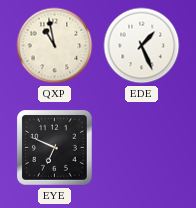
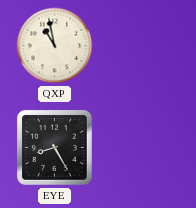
EDE: 1:26 -> none
EYE: 6:49 -> 8:25
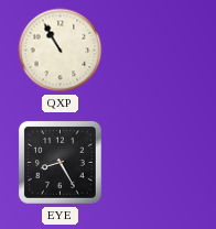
QXP: 10:58 -> 10:55
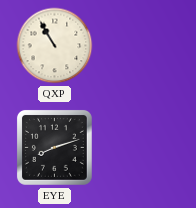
EYE: 8:25 -> 8:12
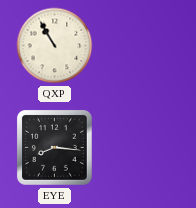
EYE: 8:12 -> 8:16
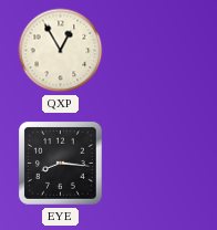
QXP: 10:55 -> 12:55
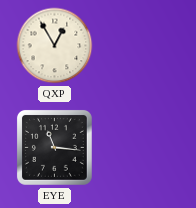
EYE: 8:16 -> 11:16
